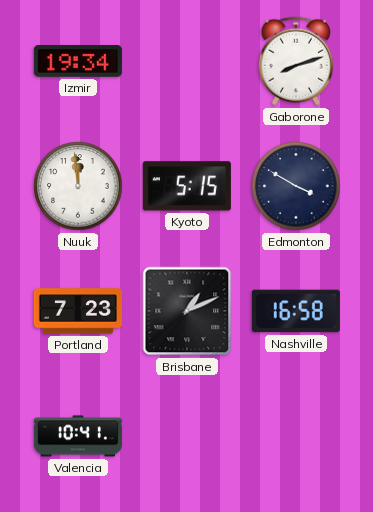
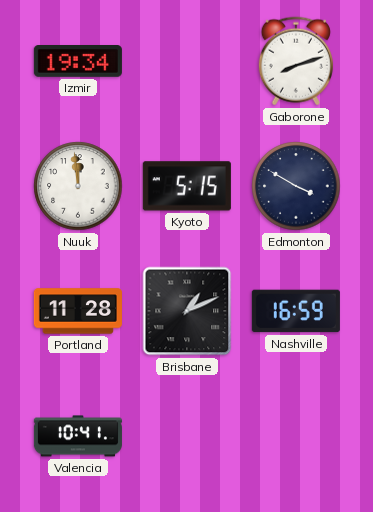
Portland: 7:23 -> 11:28
Nashville: 16:58 -> 16:59
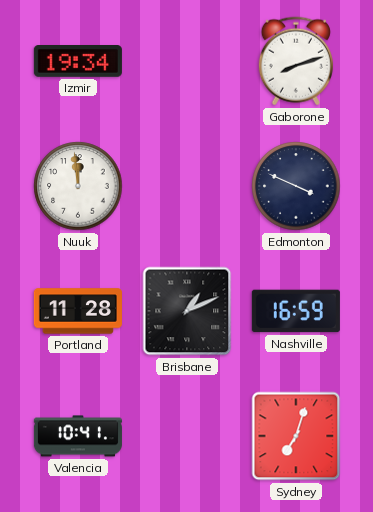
Kyoto: 5:15 -> none
Edmonton: 3:50 -> 3:49
Sydney: none -> 7:03
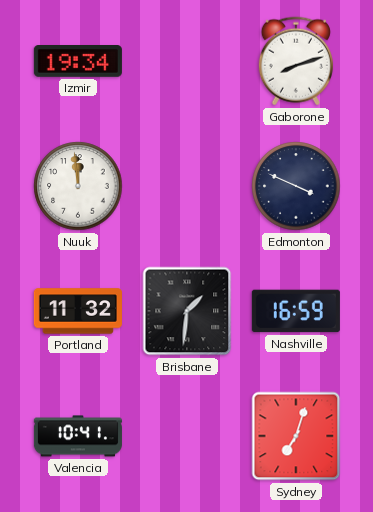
Portland: 11:28 -> 11:32
Brisbane: 1:11 -> 1:31
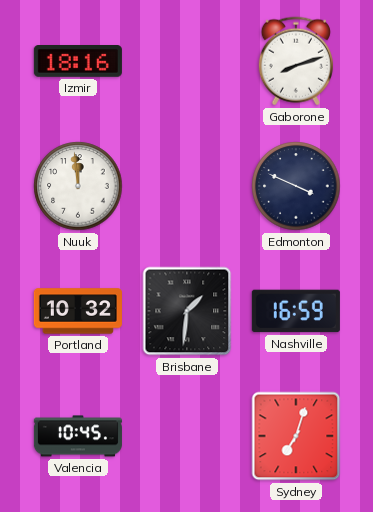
Izmir: 19:34 -> 18:16
Portland: 11:32 -> 10:32
Valencia: 10:41 -> 10:45
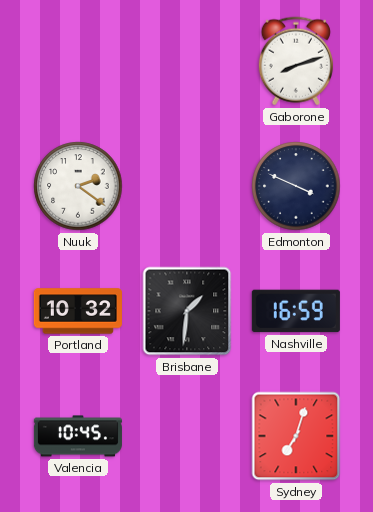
Izmir: 18:16 -> none
Nuuk: 11:59 -> 2:21
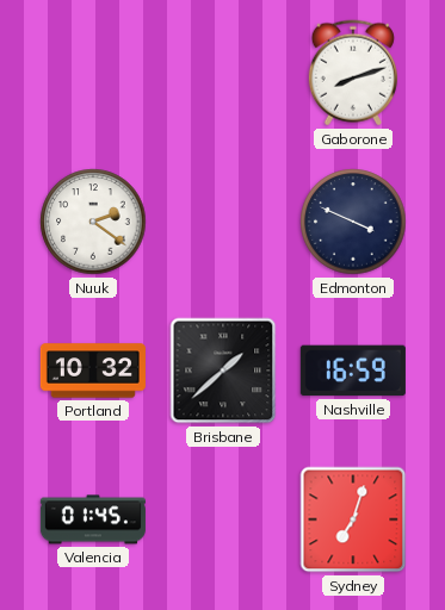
Brisbane: 1:31 -> 1:38
Valencia: 10:45 -> 01:45
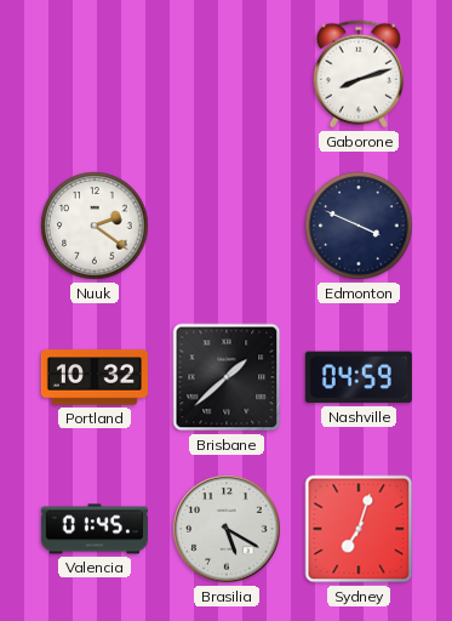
Nashville: 16:59 -> 04:59
Brasilia: none -> 5:20
